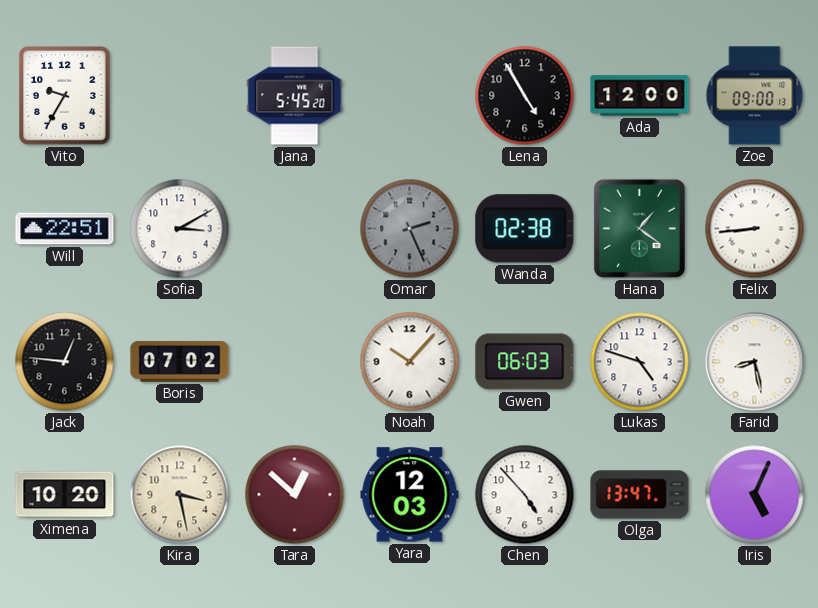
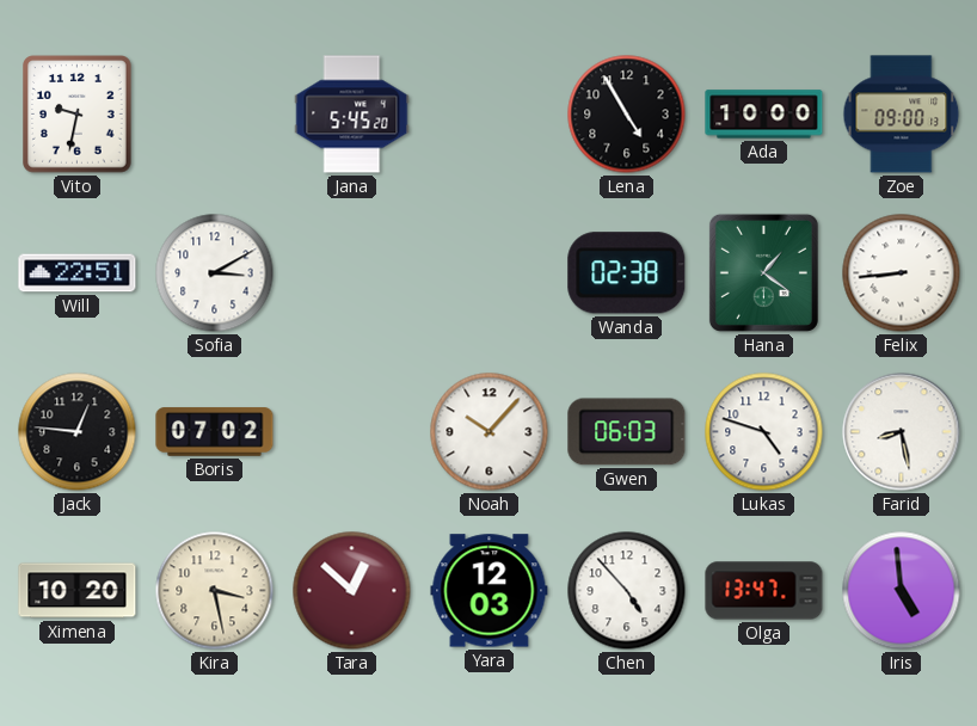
Vito: 9:35 -> 9:32
Ada: 12:00 -> 10:00
Omar: 2:26 -> none
Iris: 5:04 -> 4:59
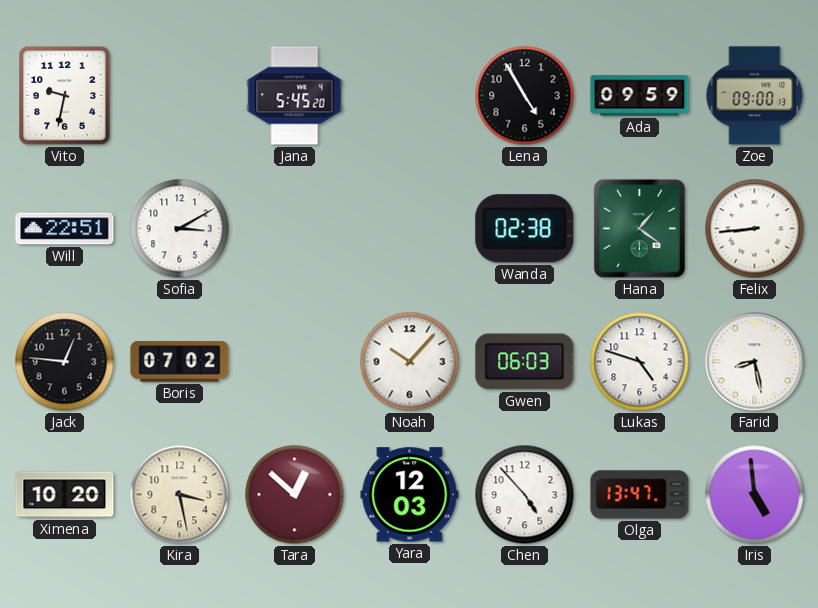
Ada: 10:00 -> 09:59
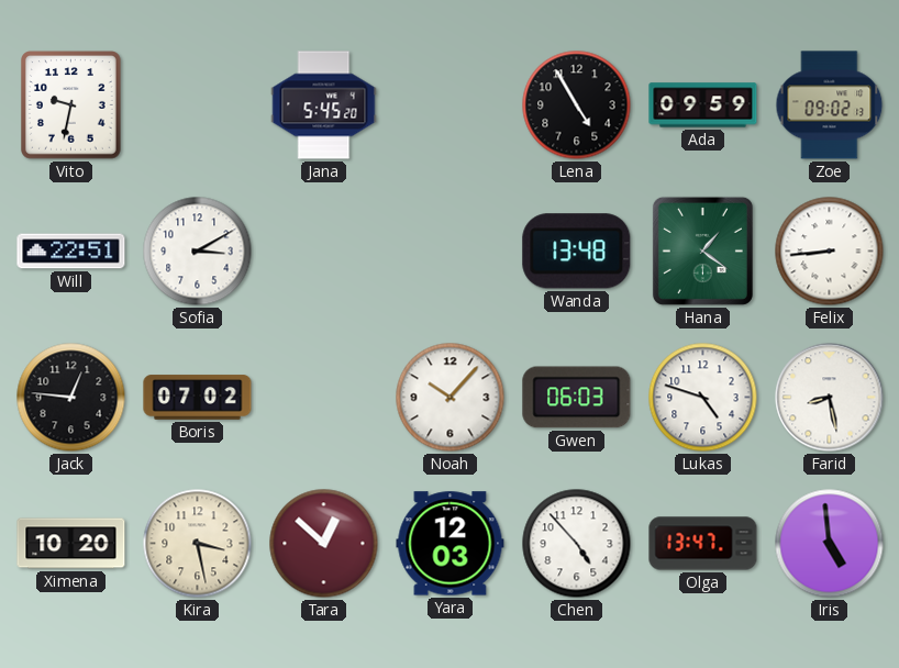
Zoe: 09:00 -> 09:02
Wanda: 02:38 -> 13:48
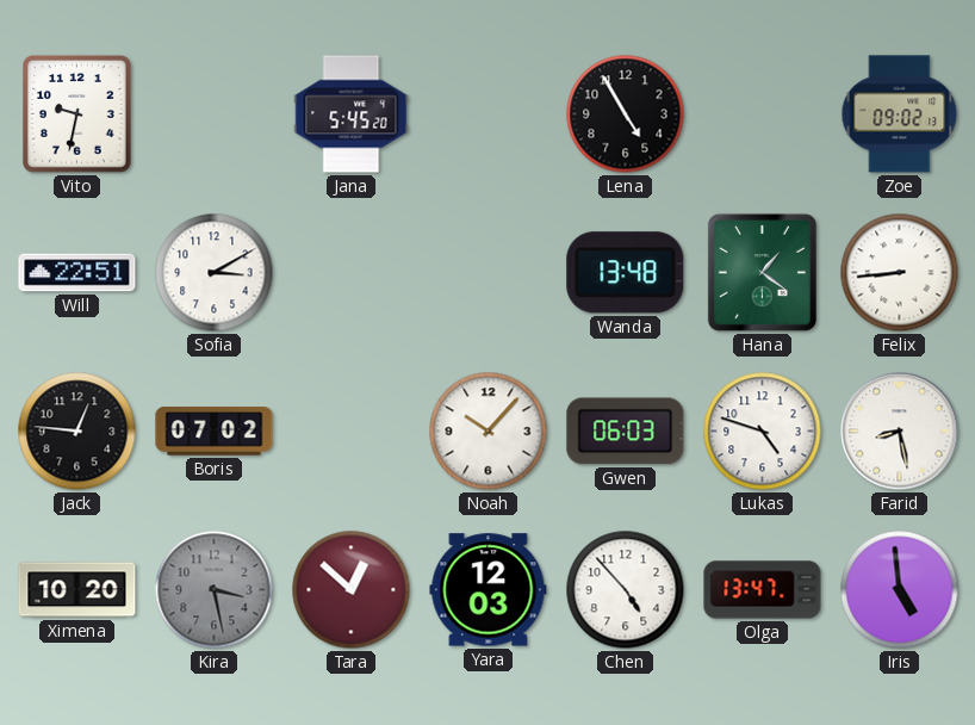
Ada: 09:59 -> none
Kira dial: cream -> grey
